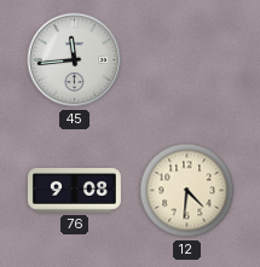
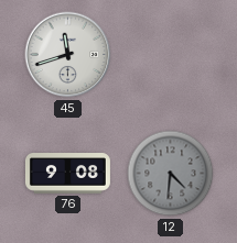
45: 11:44 -> 11:42
12 dial: cream -> grey
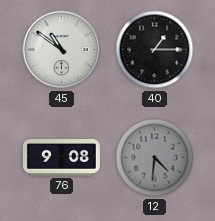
45: 11:42 -> 10:51
40: none -> 1:15
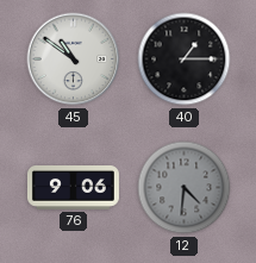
76: 9:08 -> 9:06
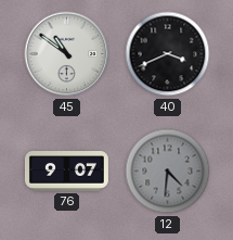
40: 1:15 -> 3:41
76: 9:06 -> 9:07
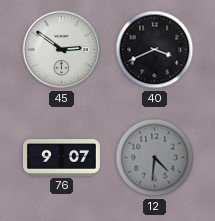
45: 10:51 -> 2:51
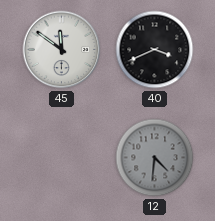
45: 2:51 -> 11:51
76: 9:07 -> none
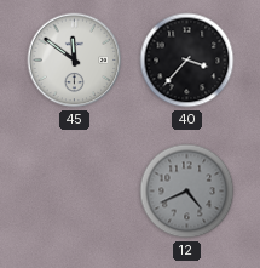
40: 3:41 -> 3:37
12: 4:31 -> 4:41
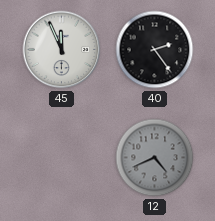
45: 11:51 -> 11:56
40: 3:37 -> 2:24
